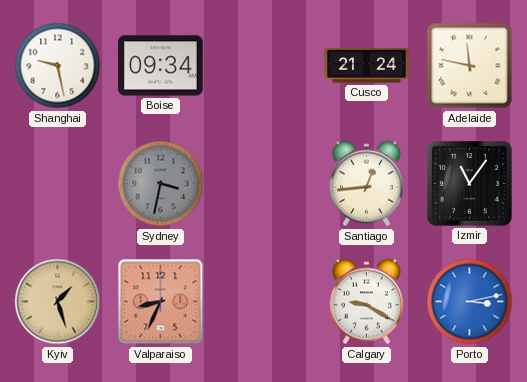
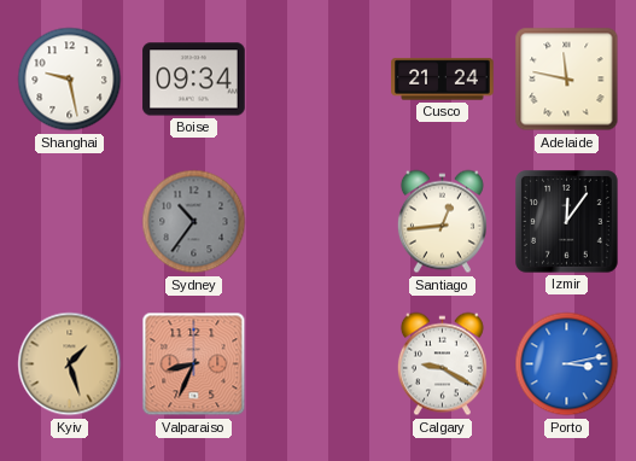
Sydney: 3:32 -> 10:36
Izmir: 11:06 -> 12:06
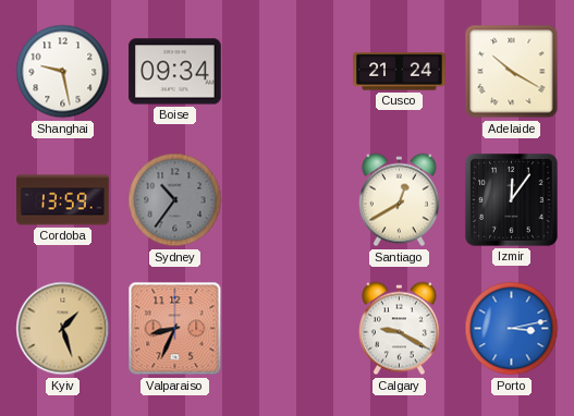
Adelaide: 11:47 -> 10:20
Cordoba: none -> 13:59
Santiago: 12:44 -> 12:40
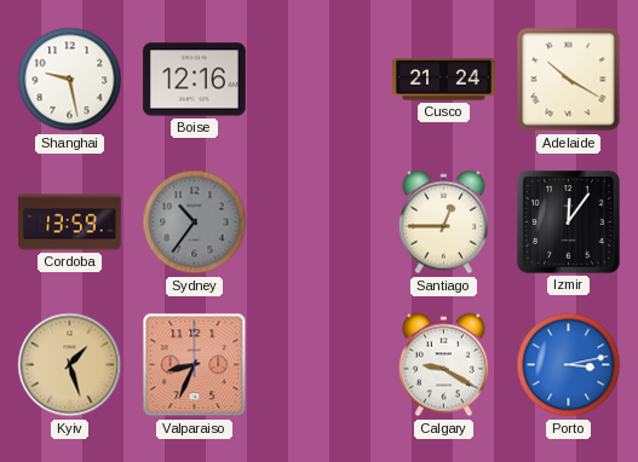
Boise: 09:34 -> 12:16
Santiago: 12:40 -> 12:45
